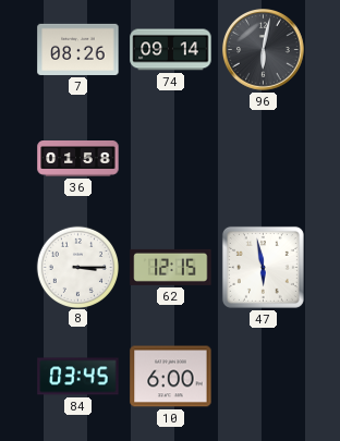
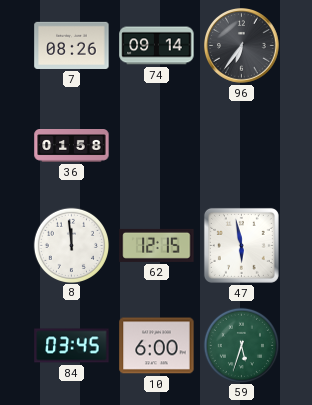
96: 6:02 -> 6:36
8: 3:15 -> 11:59
59: none -> 5:33
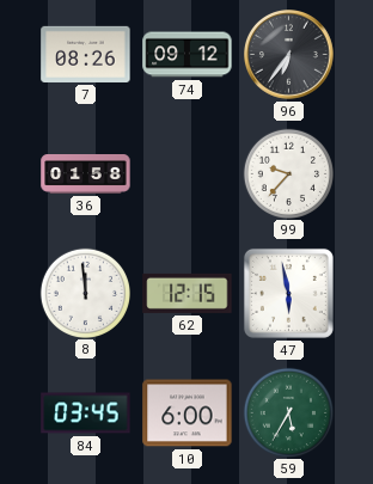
74: 09:14 -> 09:12
99: none -> 9:37
59: 5:33 -> 5:35
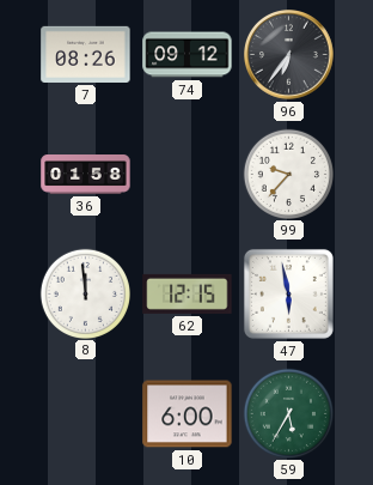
84: 03:45 -> none
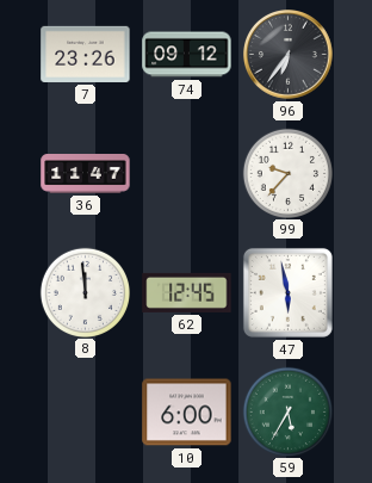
7: 08:26 -> 23:26
36: 01:58 -> 11:47
62: 12:15 -> 12:45
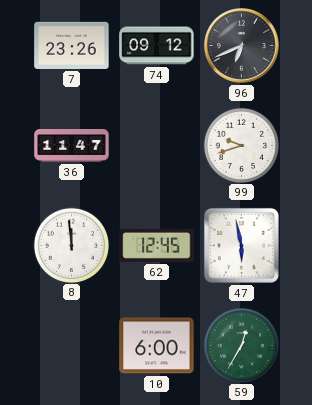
96: 6:36 -> 6:41
99: 9:37 -> 9:42
59: 5:35 -> 12:35
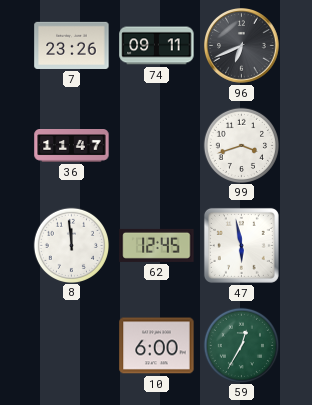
74: 09:12 -> 09:11
99: 9:42 -> 3:42
